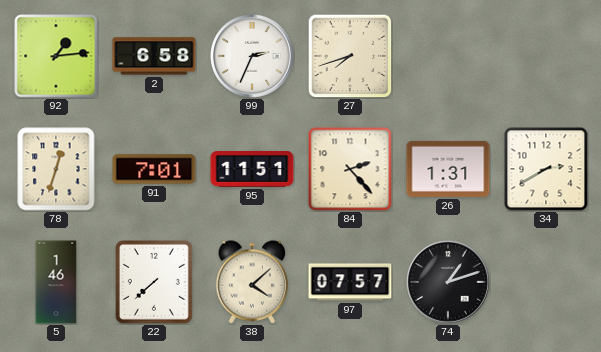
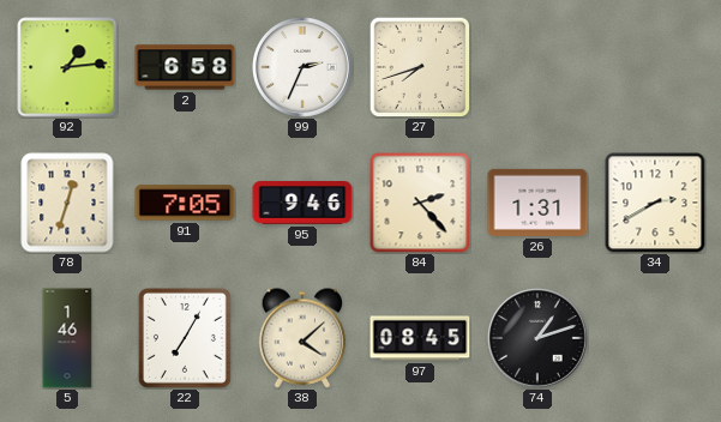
91: 7:01 -> 7:05
95: 11:51 -> 9:46
22: 7:38 -> 7:05
97: 07:57 -> 08:45
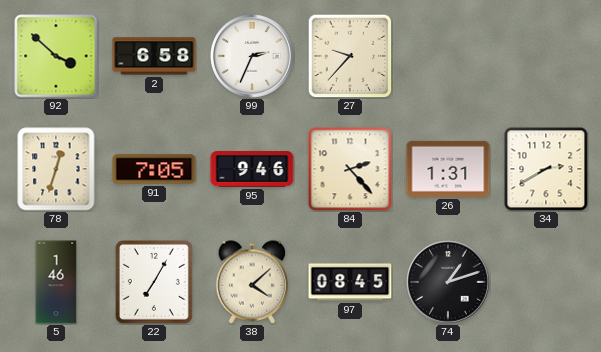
92: 1:14 -> 3:52
27: 7:42 -> 9:37
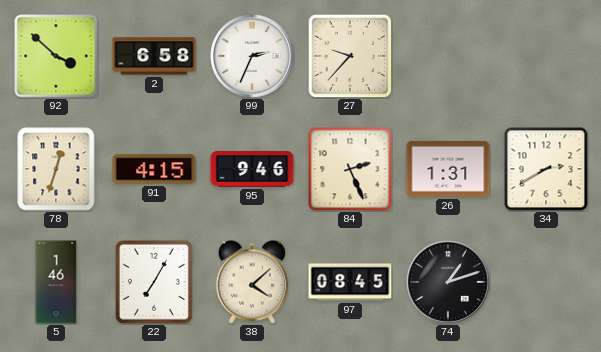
91: 7:05 -> 4:15
84: 2:23 -> 2:26
